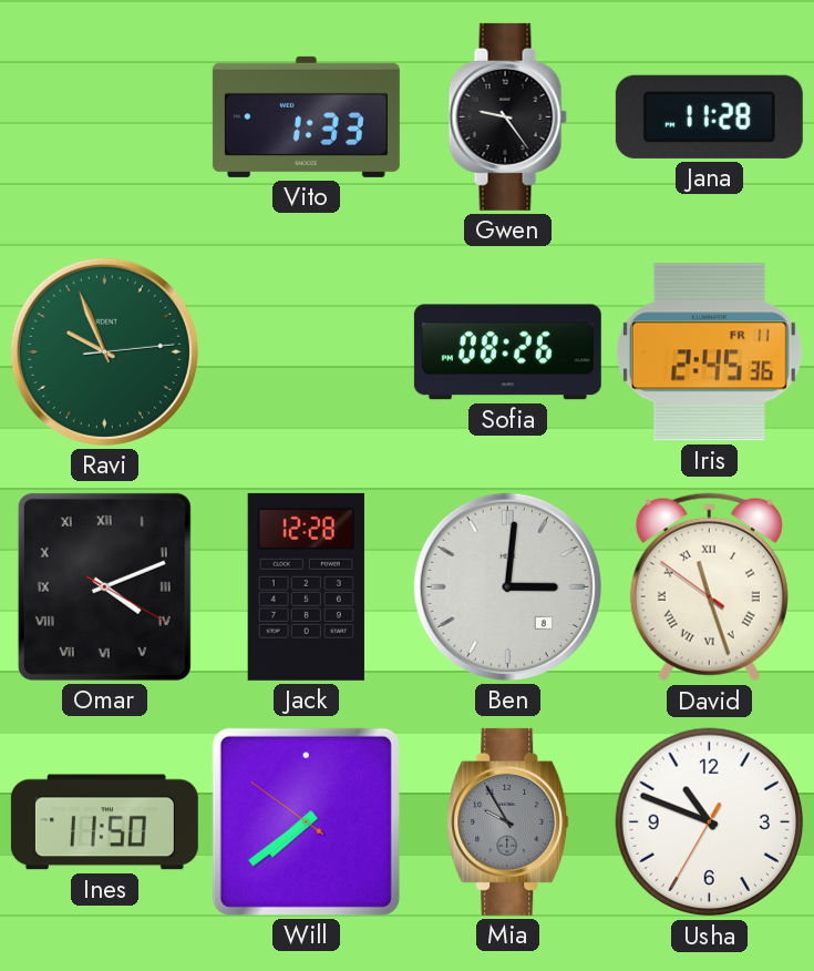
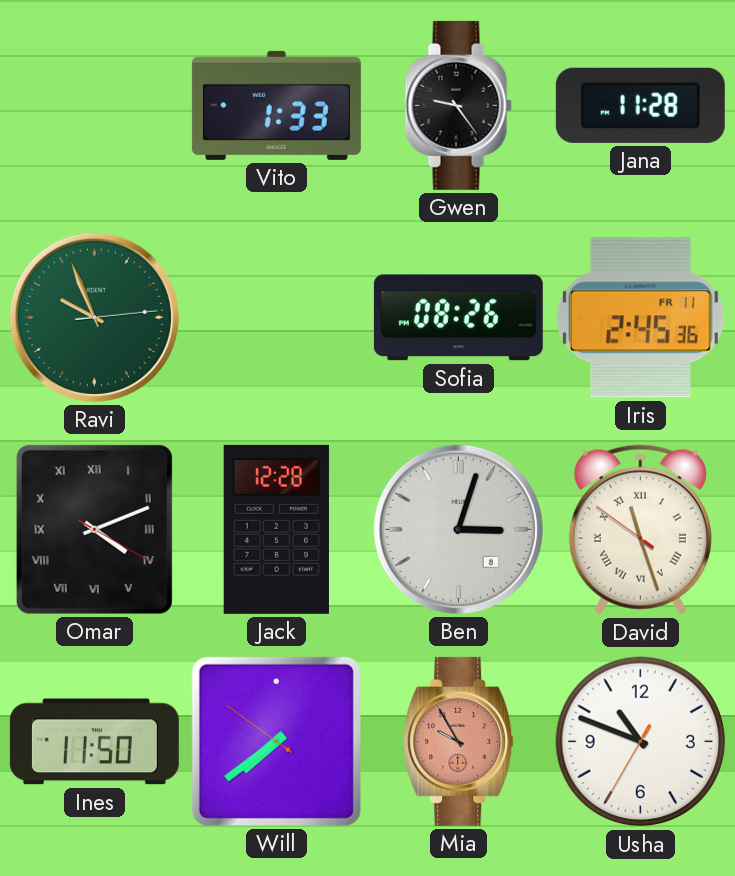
Ben: 3:01 -> 3:03
Mia dial: grey -> salmon
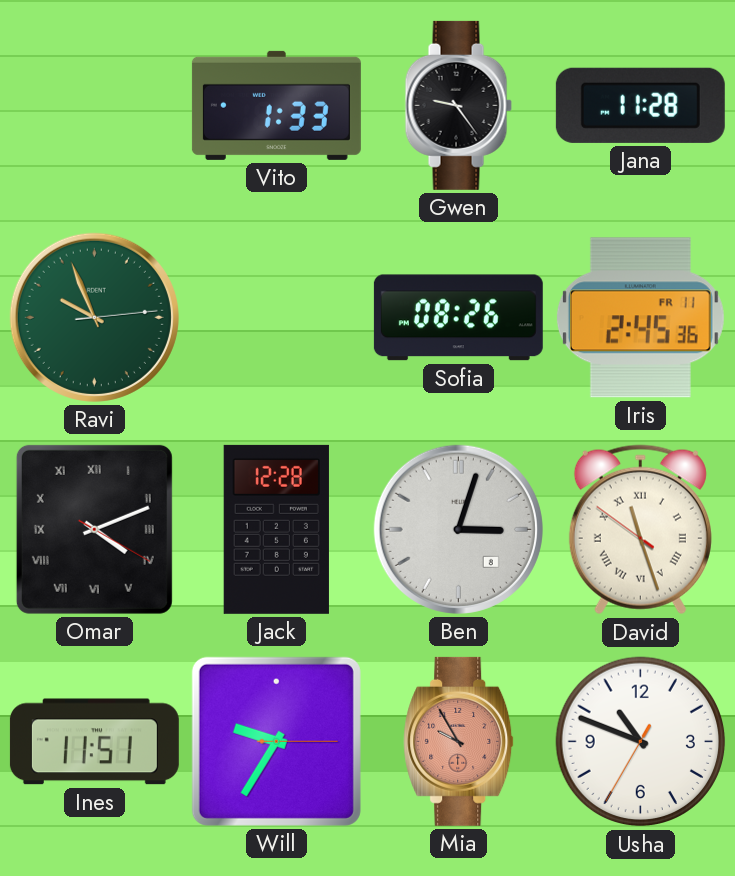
Ines: 11:50 -> 11:51
Will: 7:38 -> 9:35
